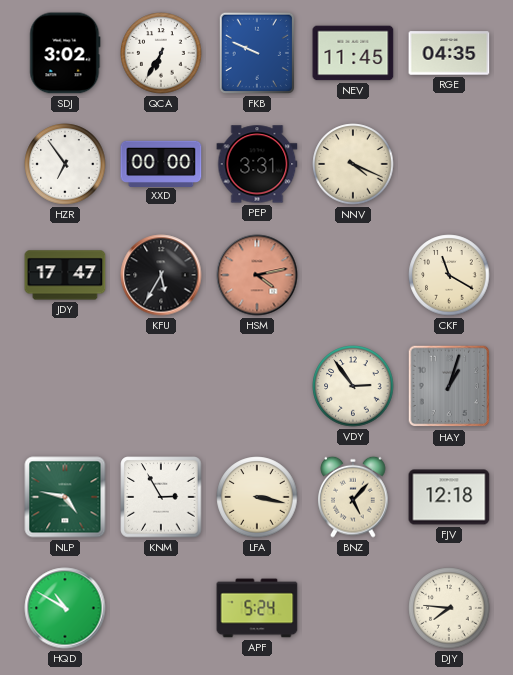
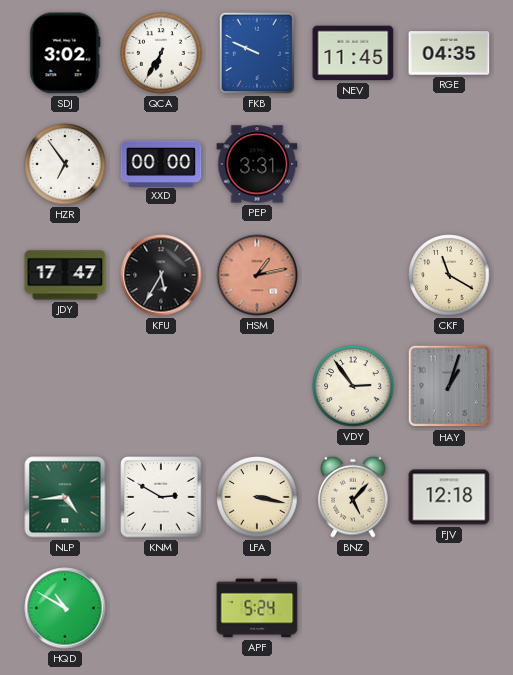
NNV: 4:19 -> none
HSM: 4:13 -> 1:13
NLP: 4:47 -> 4:44
KNM: 2:55 -> 2:50
DJY: 7:46 -> none
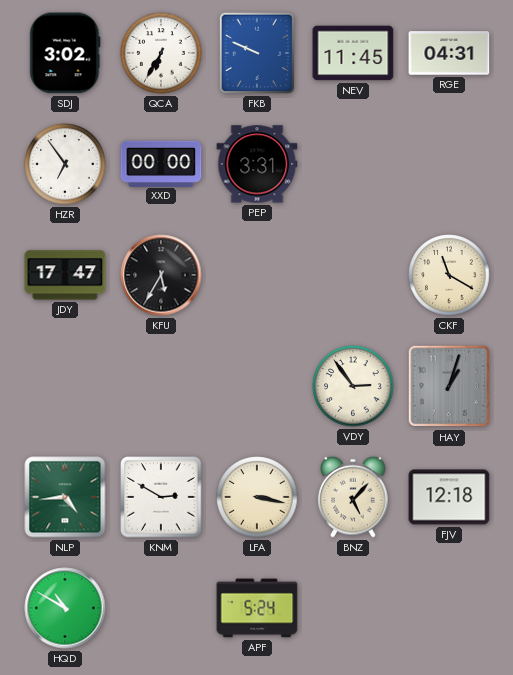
RGE: 04:35 -> 04:31
HSM: 1:13 -> none
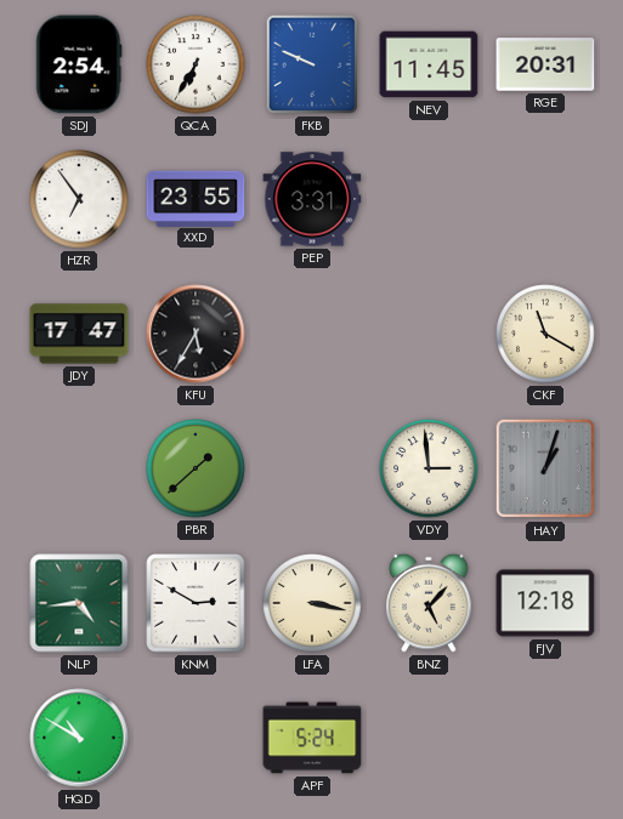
SDJ: 3:02 -> 2:54
RGE: 04:31 -> 20:31
XXD: 00:00 -> 23:55
PBR: none -> 1:38
VDY: 2:54 -> 2:59
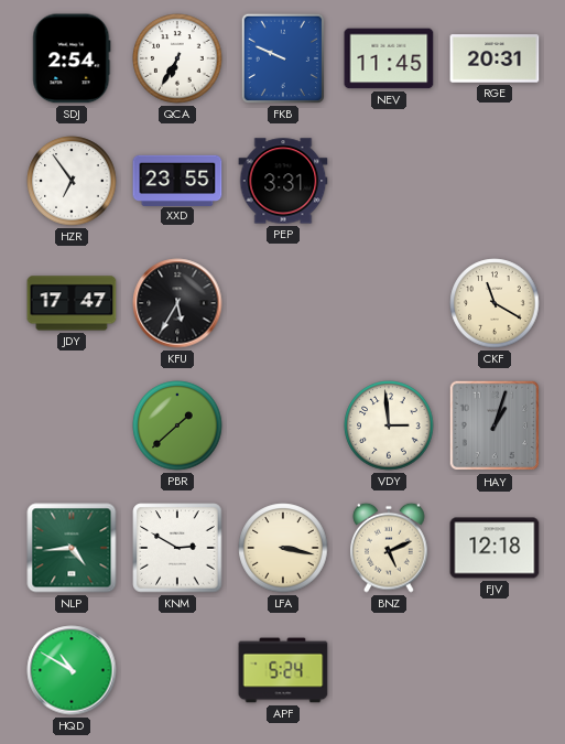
BNZ: 5:07 -> 5:11
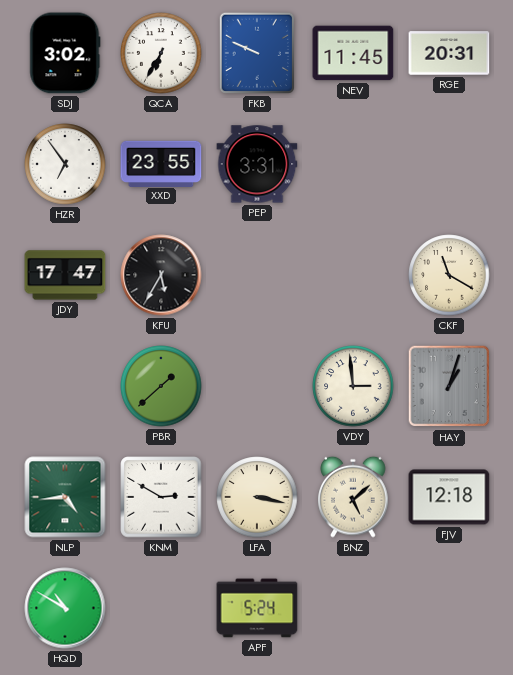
SDJ: 2:54 -> 3:02
BNZ: 5:11 -> 5:08
